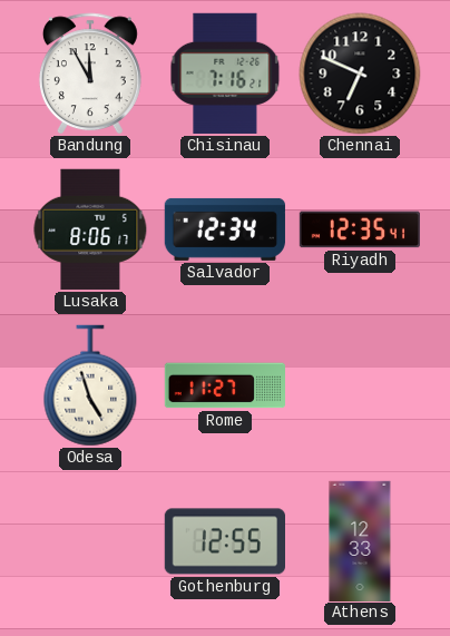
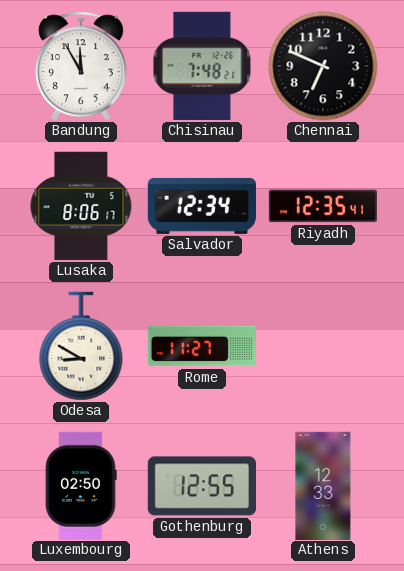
Chisinau: 7:16 -> 7:48
Odesa: 4:57 -> 8:50
Luxembourg: none -> 02:50
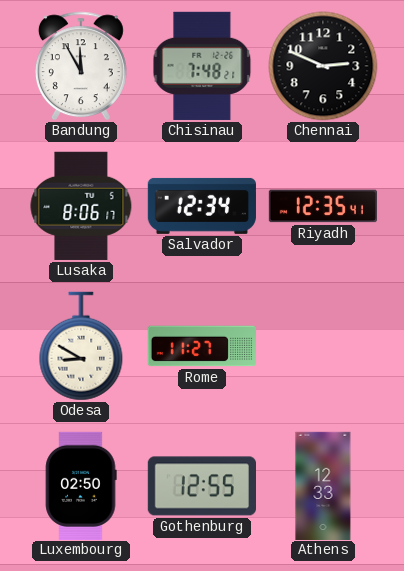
Chennai: 6:49 -> 2:49
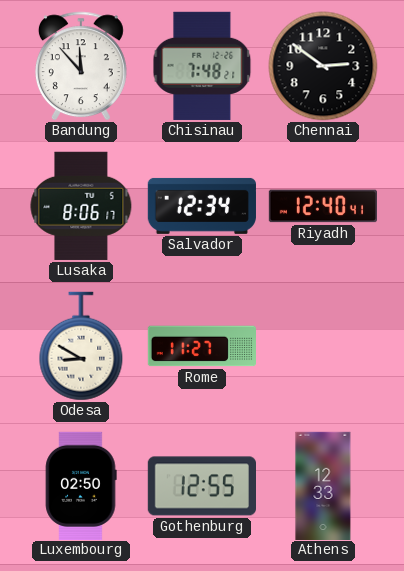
Bandung: 11:55 -> 11:53
Chennai: 2:49 -> 2:51
Riyadh: 12:35 -> 12:40
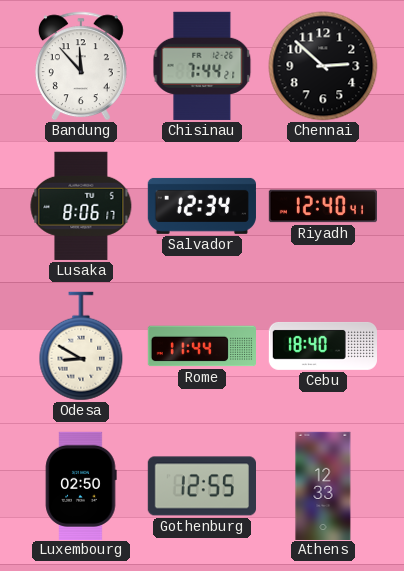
Chisinau: 7:48 -> 7:44
Chennai: 2:51 -> 2:52
Rome: 11:27 -> 11:44
Cebu: none -> 18:40
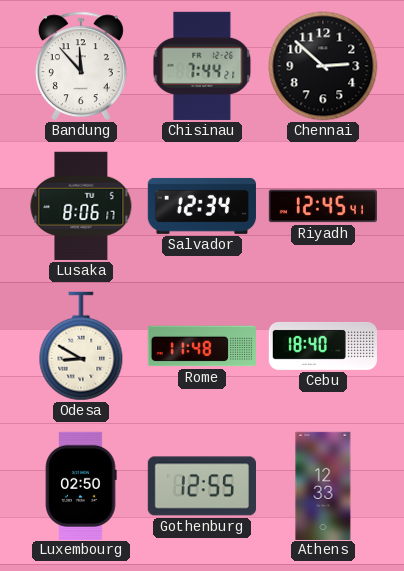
Riyadh: 12:40 -> 12:45
Rome: 11:44 -> 11:48
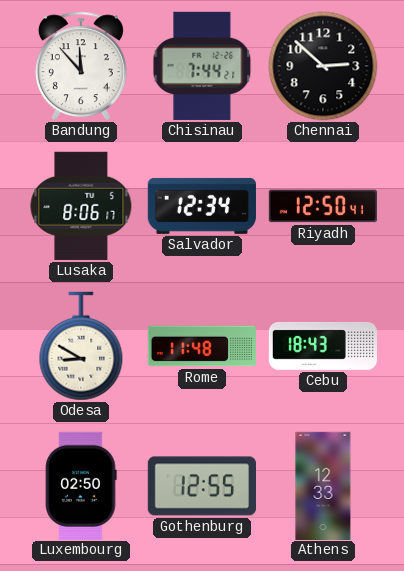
Riyadh: 12:45 -> 12:50
Cebu: 18:40 -> 18:43
